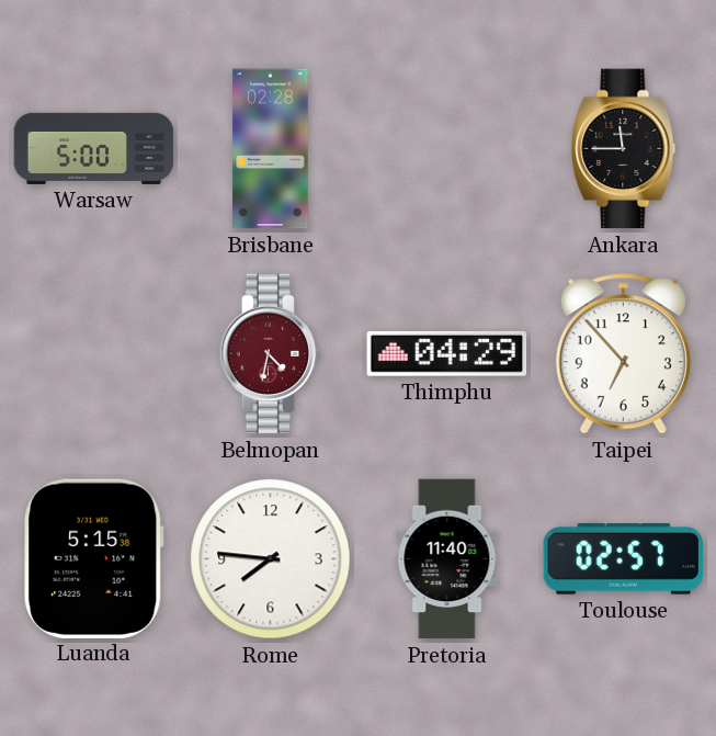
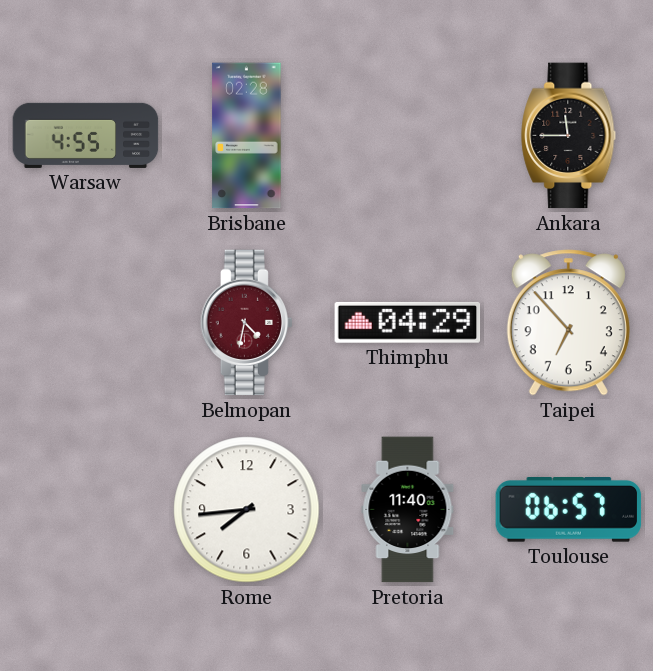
Warsaw: 5:00 -> 4:55
Luanda: 5:15 -> none
Rome: 7:46 -> 7:44
Toulouse: 02:57 -> 06:57
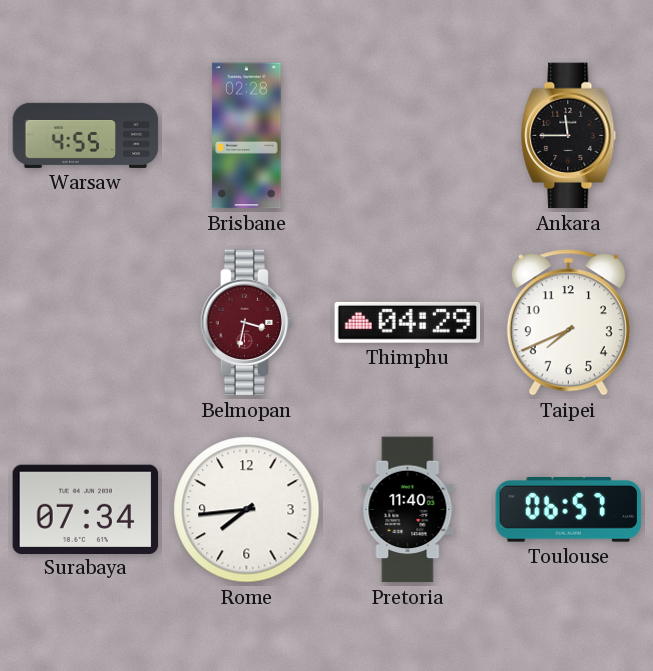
Belmopan: 4:32 -> 3:32
Taipei: 6:53 -> 7:41
Surabaya: none -> 07:34
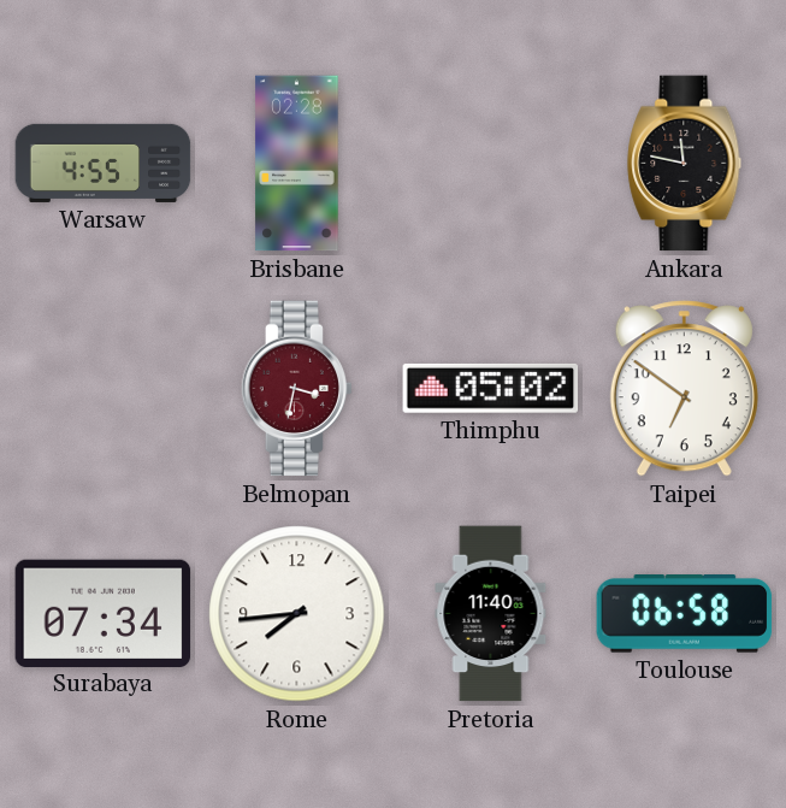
Ankara: 11:45 -> 11:47
Thimphu: 04:29 -> 05:02
Taipei: 7:41 -> 6:51
Toulouse: 06:57 -> 06:58
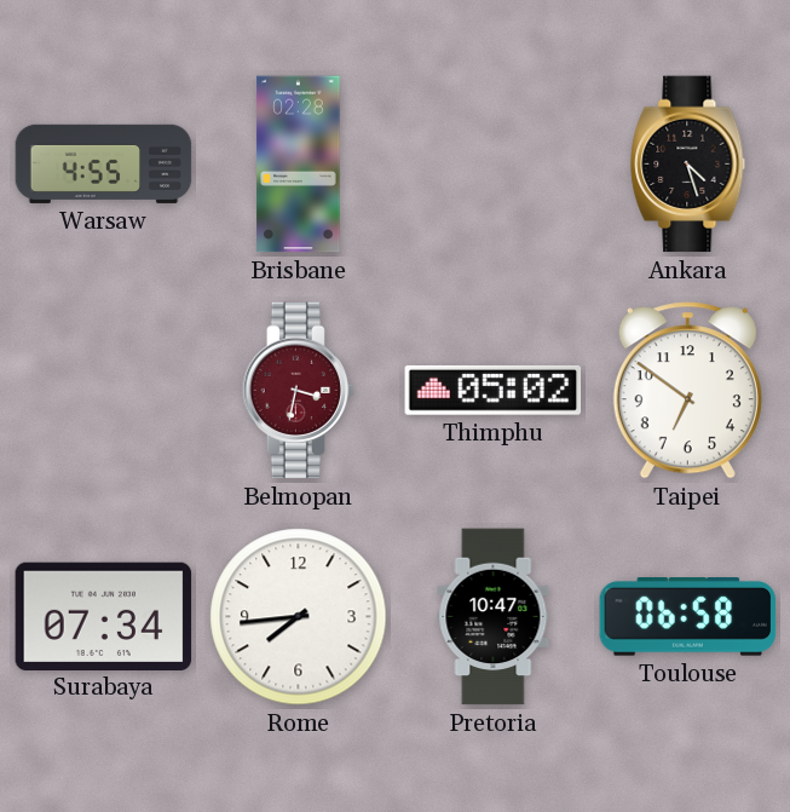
Ankara: 11:47 -> 4:27
Pretoria: 11:40 -> 10:47
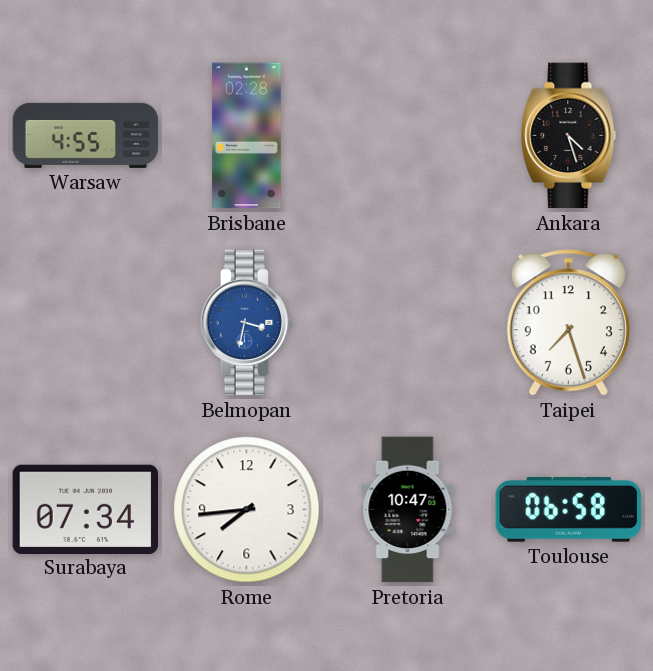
Belmopan dial: burgundy -> blue
Thimphu: 05:02 -> none
Taipei: 6:51 -> 7:27
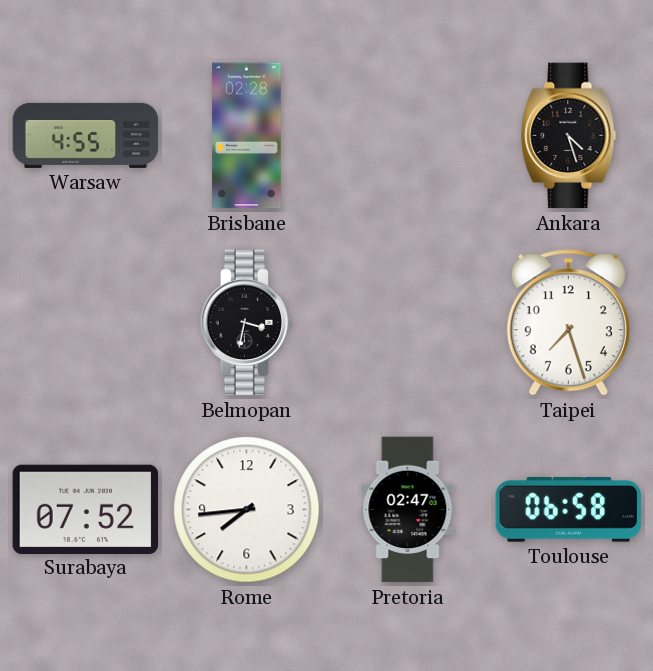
Belmopan dial: blue -> black
Surabaya: 07:34 -> 07:52
Pretoria: 10:47 -> 02:47
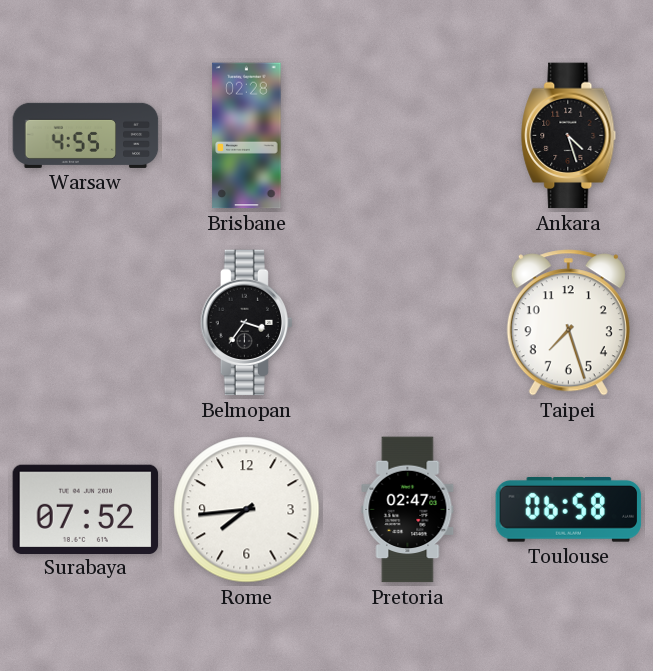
Belmopan: 3:32 -> 3:36
